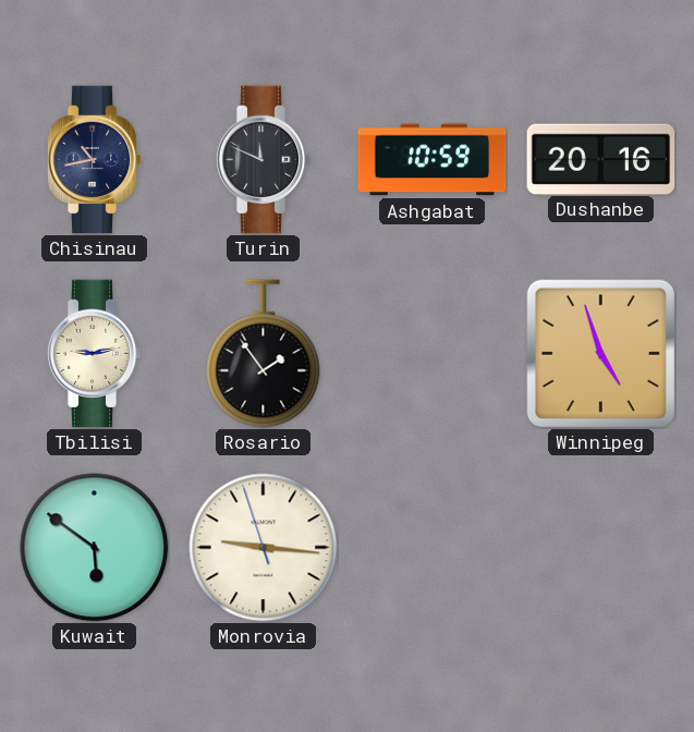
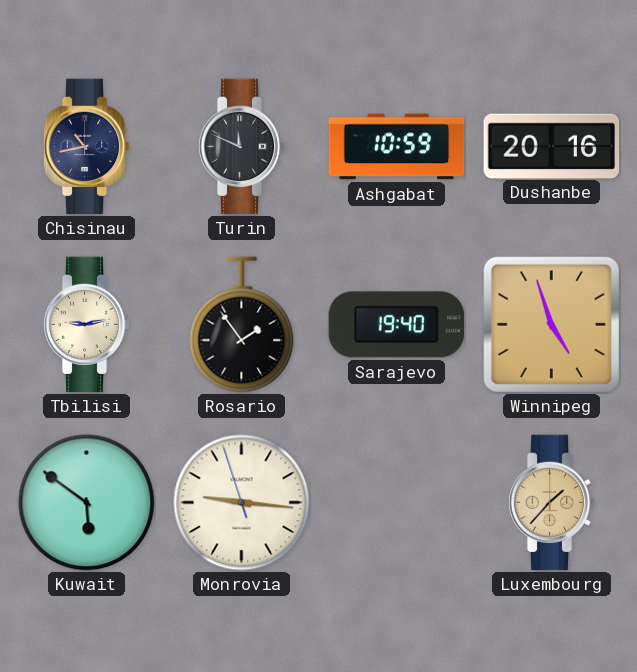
Sarajevo: none -> 19:40
Luxembourg: none -> 1:37
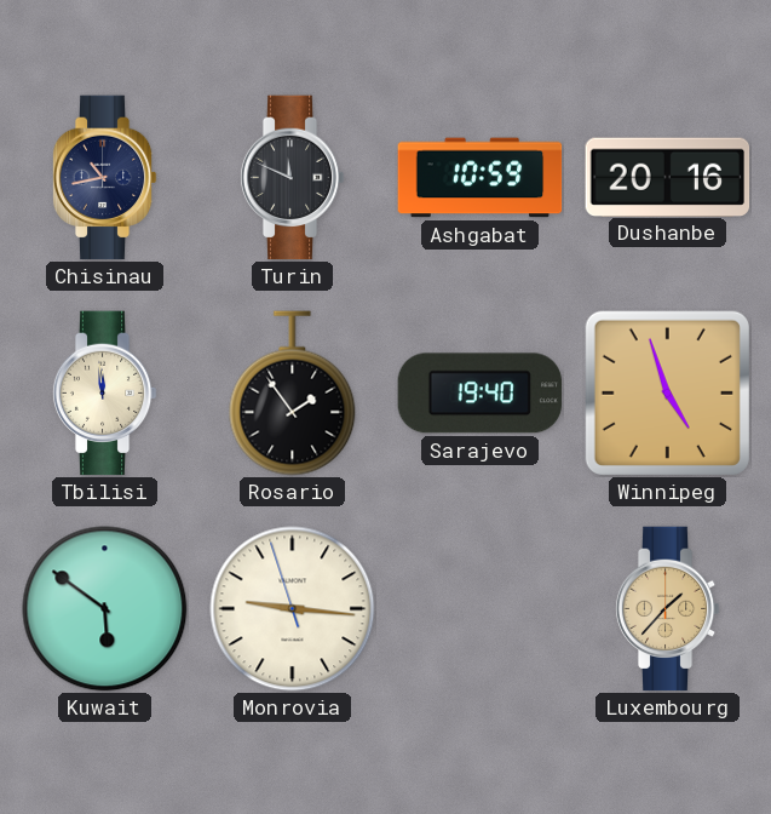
Tbilisi: 9:13 -> 11:59
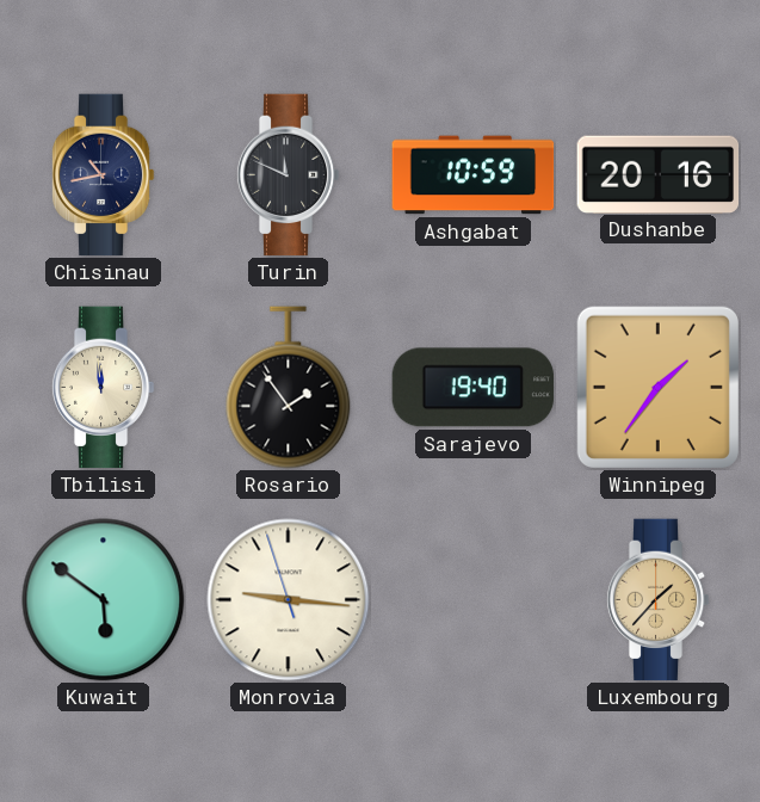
Winnipeg: 4:57 -> 1:36
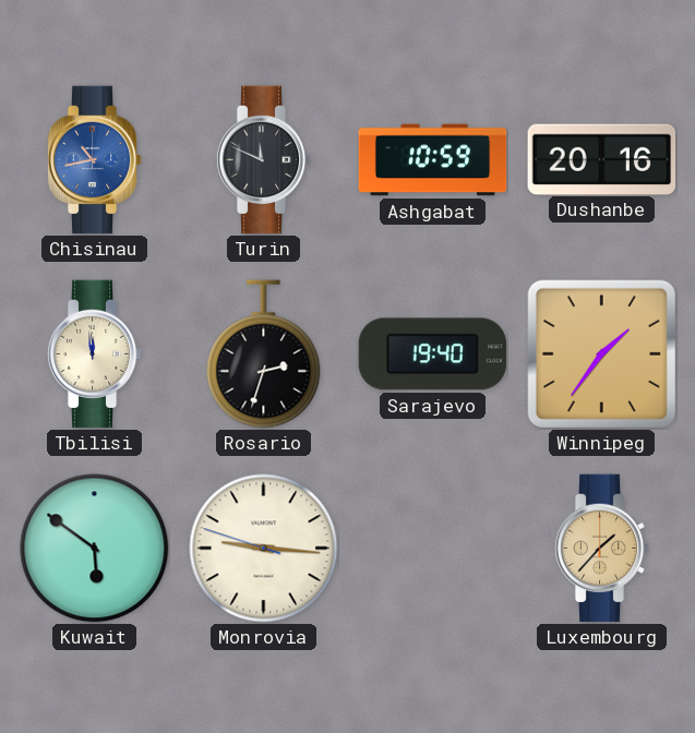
Chisinau dial: navy -> blue
Rosario: 1:54 -> 2:33
Monrovia: 9:15:57 -> 9:15:48
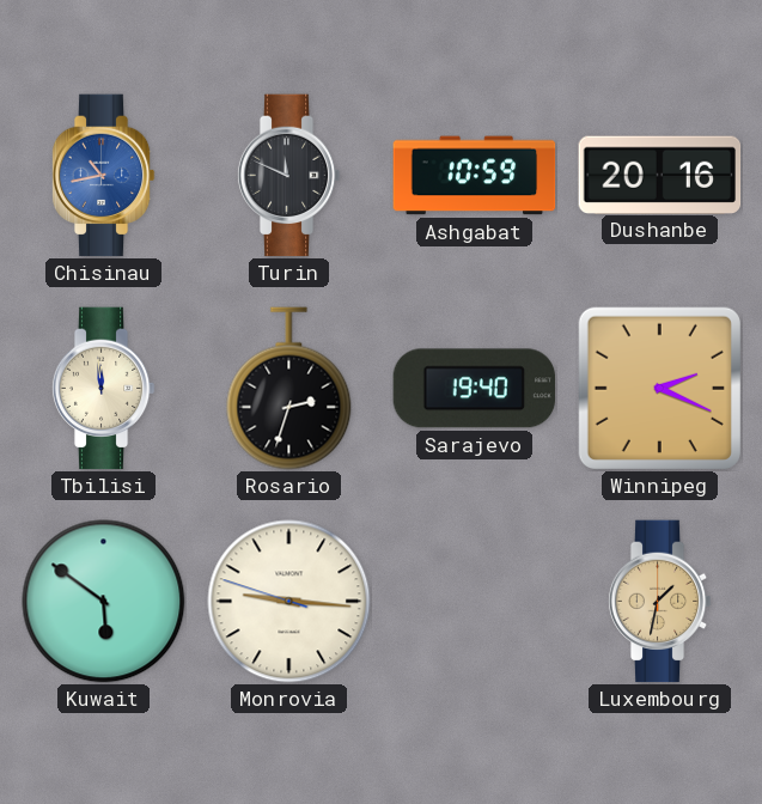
Winnipeg: 1:36 -> 2:19
Luxembourg: 1:37 -> 1:32
